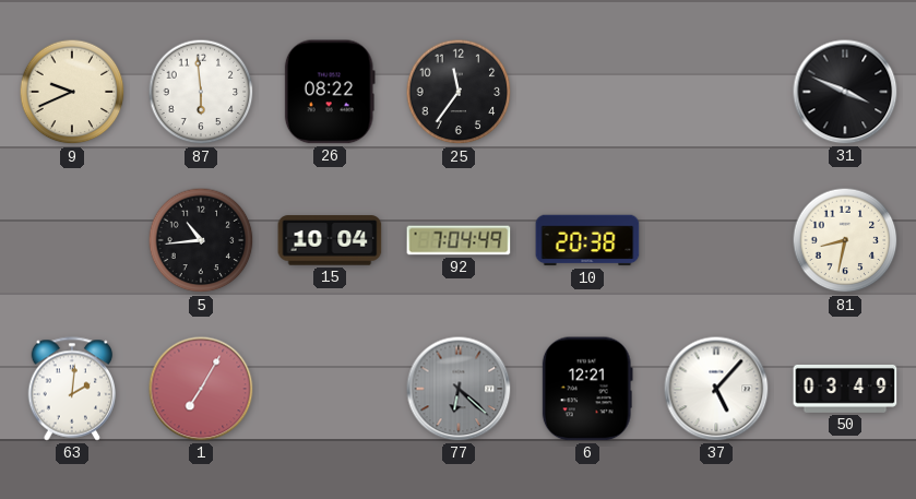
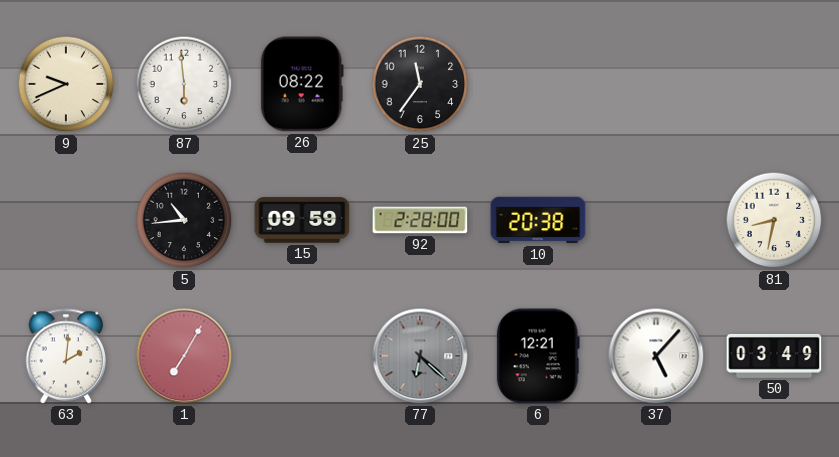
31: 3:49 -> none
15: 10:04 -> 09:59
92: 7:04 -> 2:28
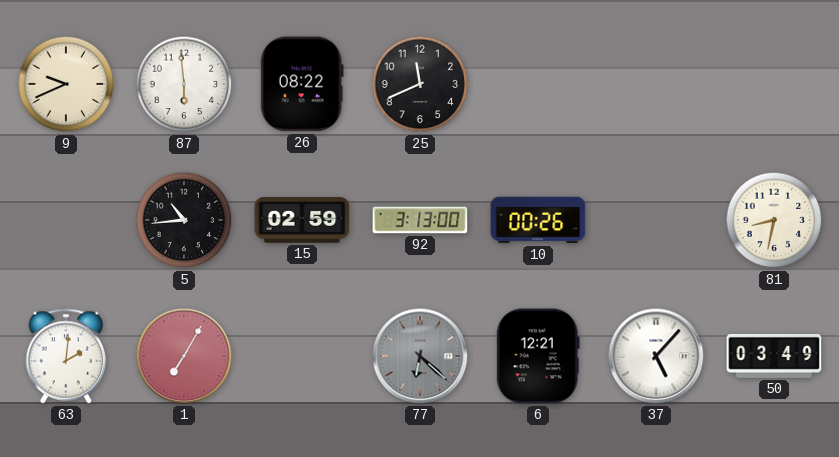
25: 11:36 -> 11:41
15: 09:59 -> 02:59
92: 2:28 -> 3:13
10: 20:38 -> 00:26
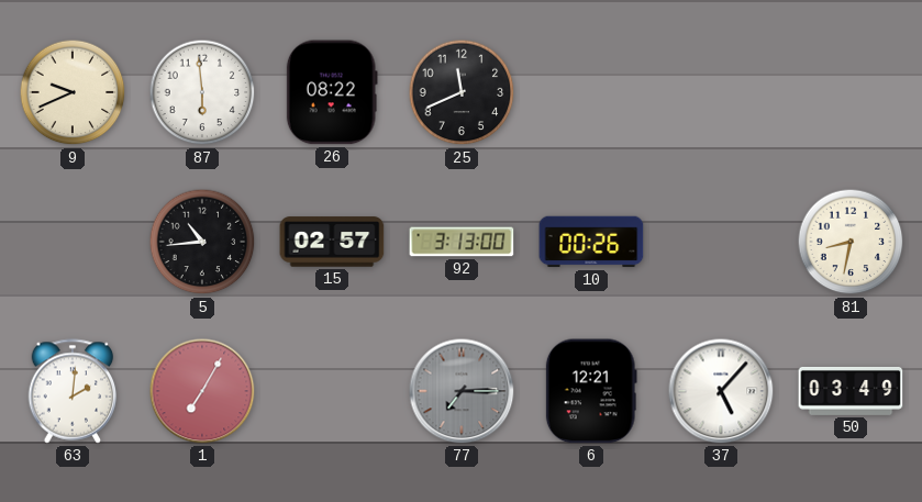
15: 02:59 -> 02:57
77: 6:22 -> 7:15
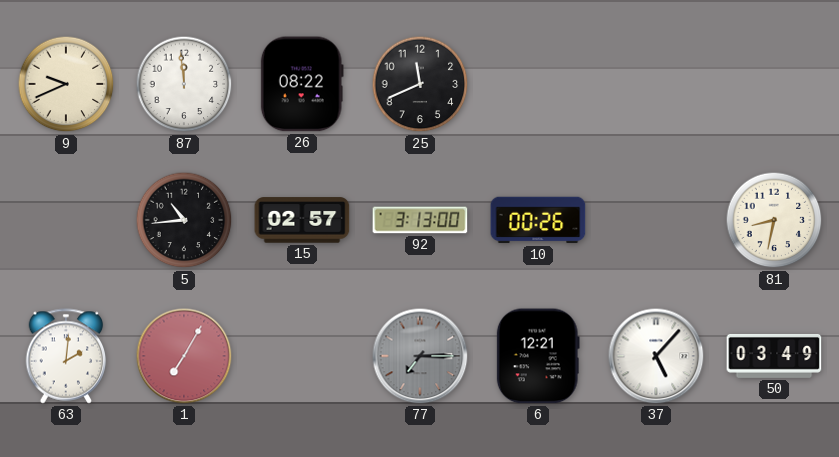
87: 5:59 -> 11:59
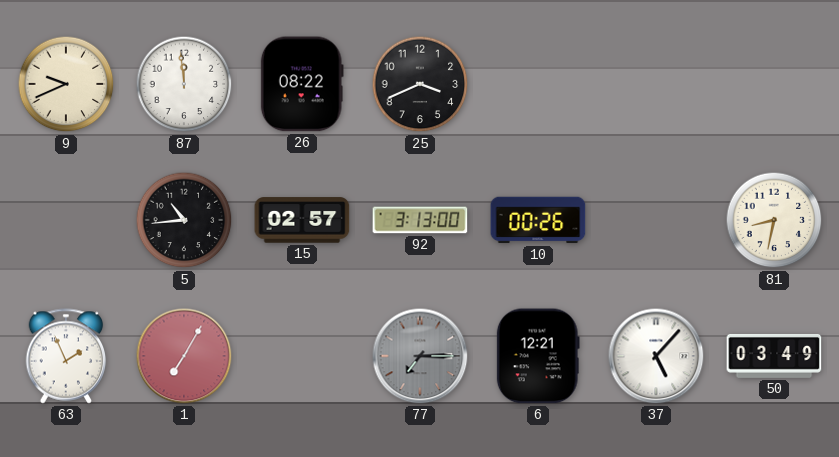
25: 11:41 -> 3:41
63: 2:01 -> 1:56
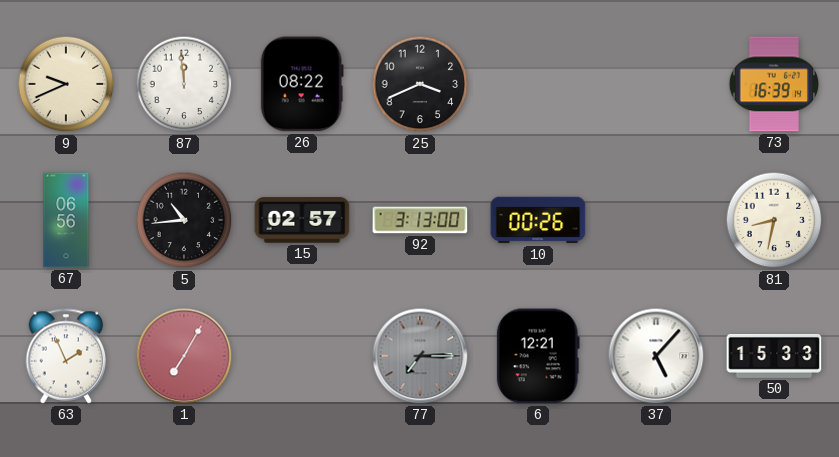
73: none -> 16:39
67: none -> 06:56
50: 03:49 -> 15:33
